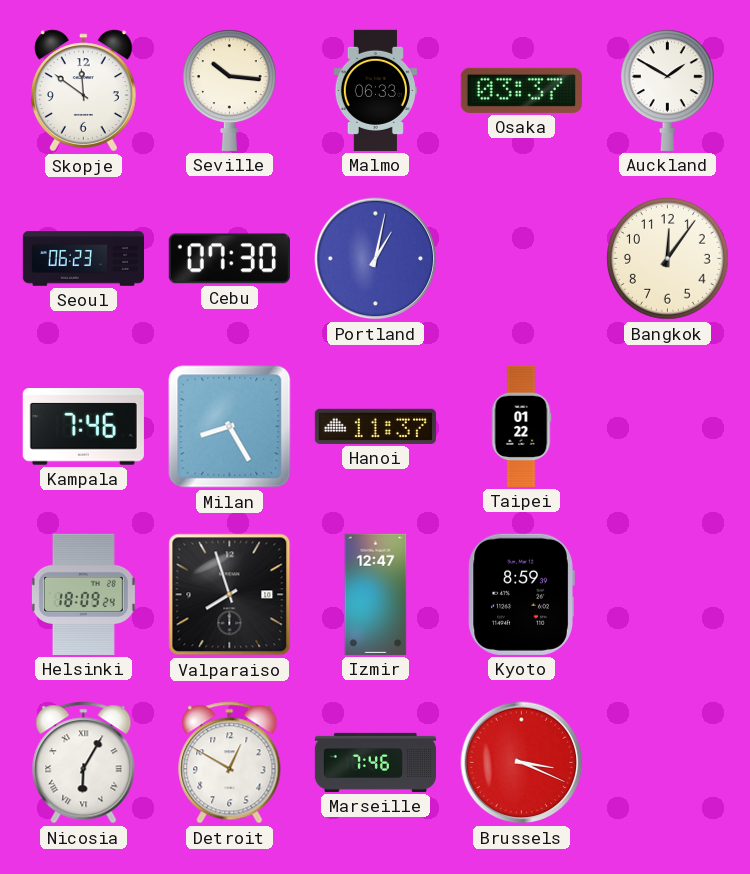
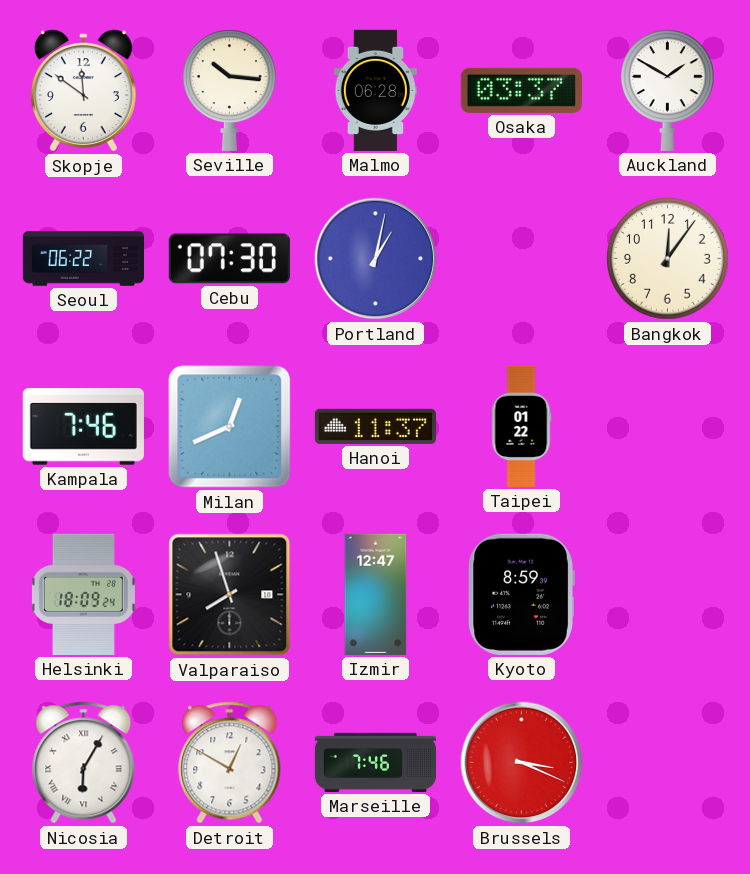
Malmo: 06:33 -> 06:28
Seoul: 06:23 -> 06:22
Milan: 8:25 -> 12:41
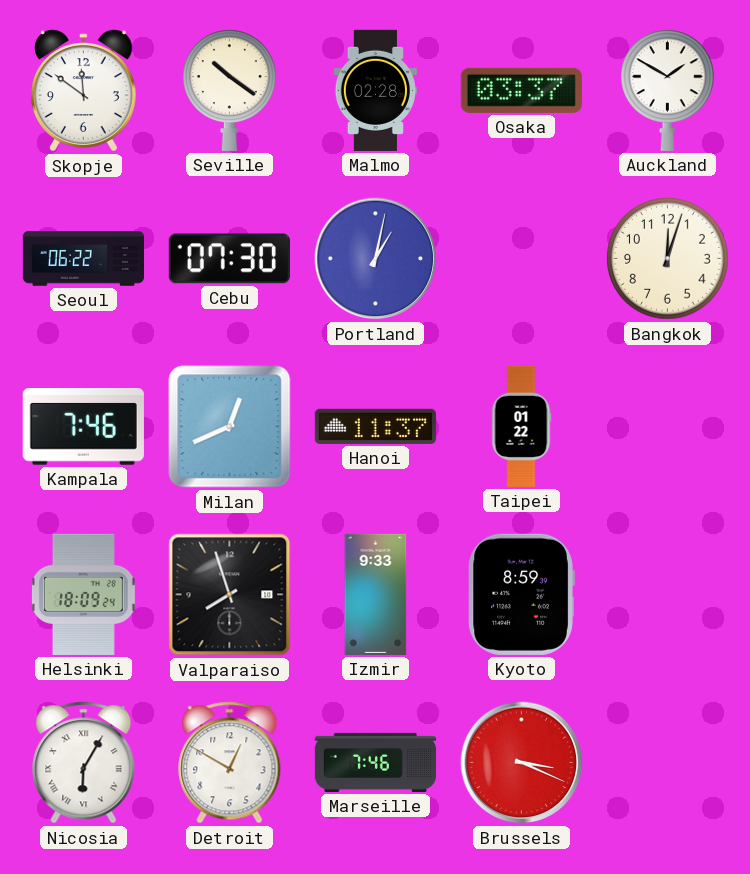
Seville: 10:16 -> 10:21
Malmo: 06:28 -> 02:28
Bangkok: 12:06 -> 12:03
Izmir: 12:47 -> 9:33
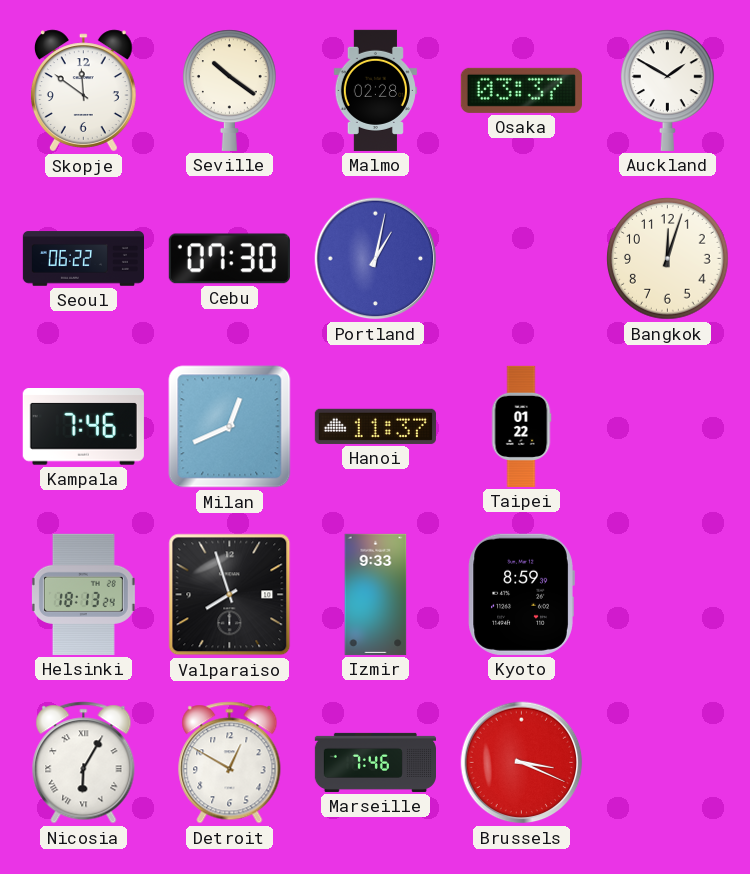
Helsinki: 18:09 -> 18:13
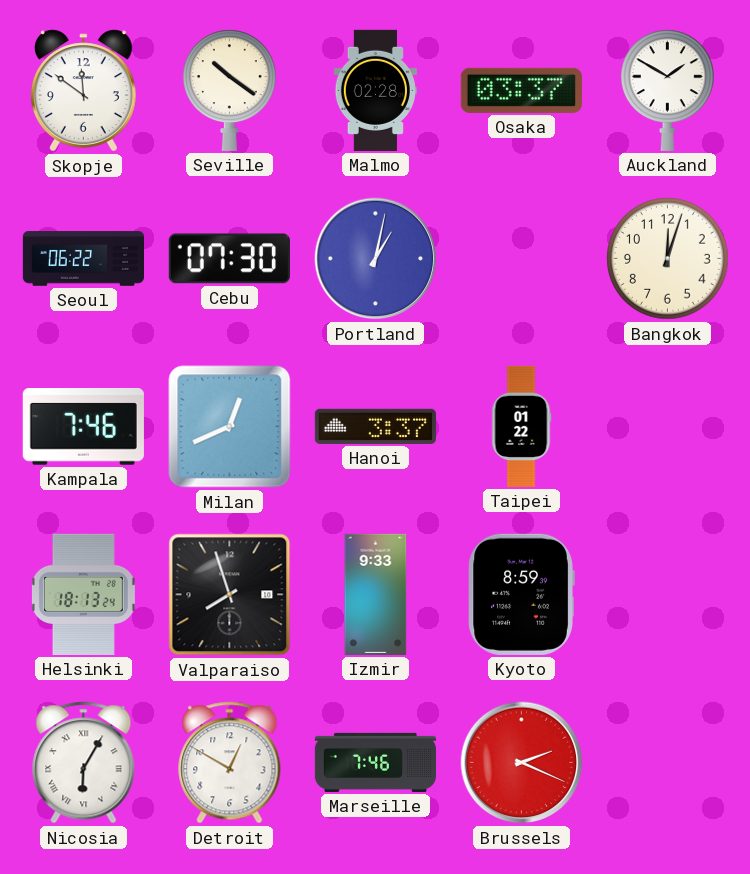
Hanoi: 11:37 -> 3:37
Brussels: 3:19 -> 2:19
